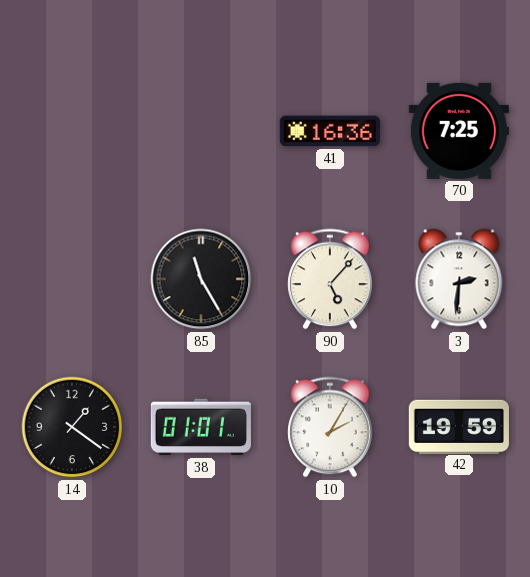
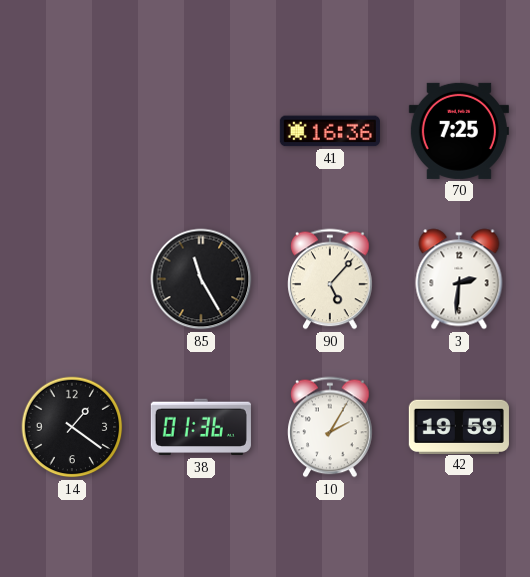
38: 01:01 -> 01:36
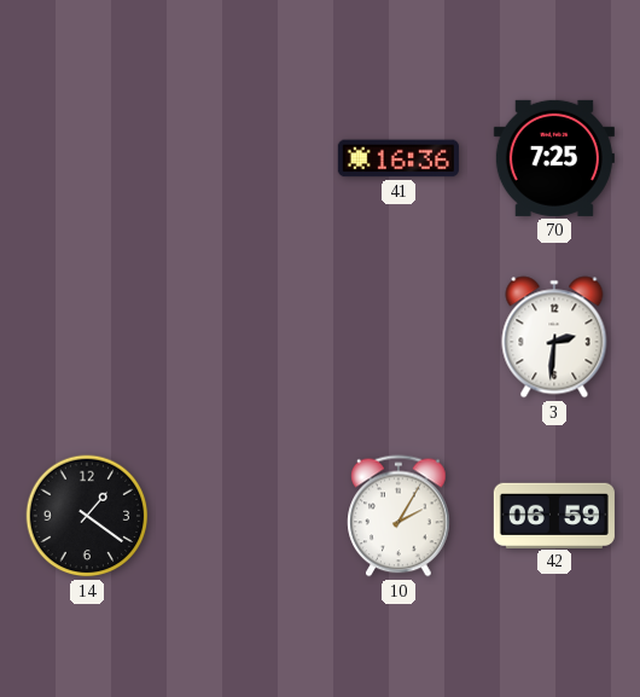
85: 11:25 -> none
90: 5:07 -> none
38: 01:36 -> none
42: 19:59 -> 06:59
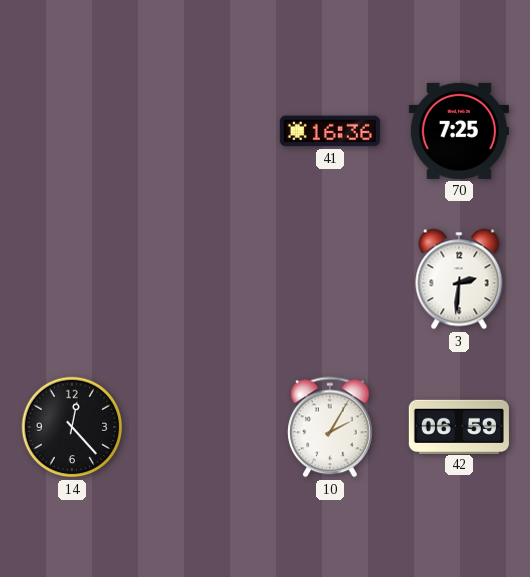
14: 1:21 -> 12:23
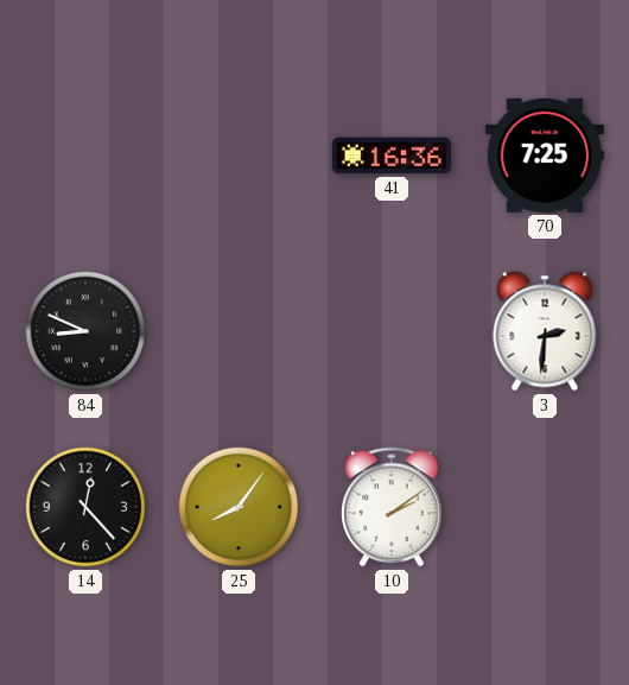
84: none -> 8:49
25: none -> 8:06
10: 2:05 -> 2:09
42: 06:59 -> none
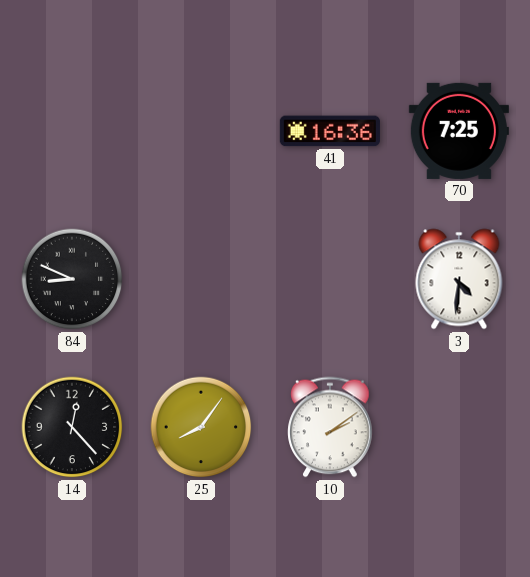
3: 2:31 -> 4:31
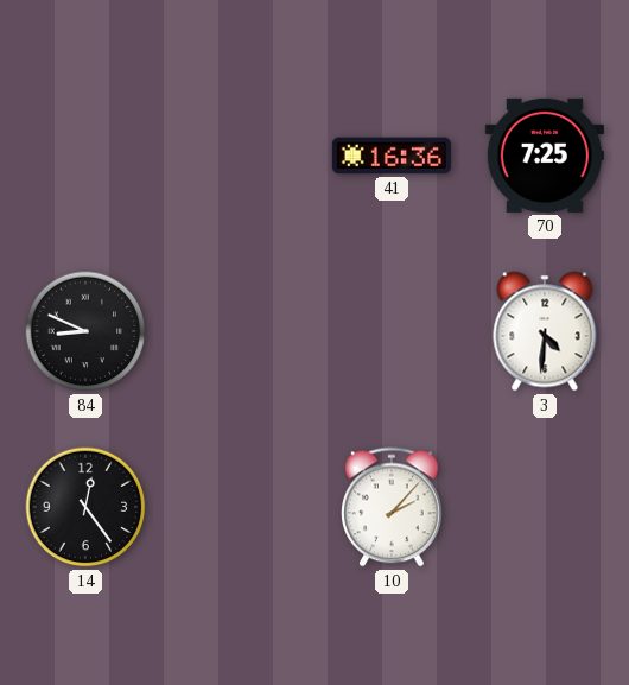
14: 12:23 -> 12:24
25: 8:06 -> none
10: 2:09 -> 2:07
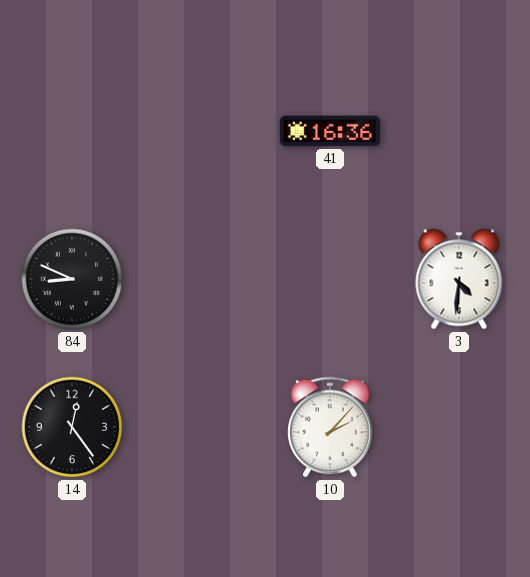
70: 7:25 -> none
